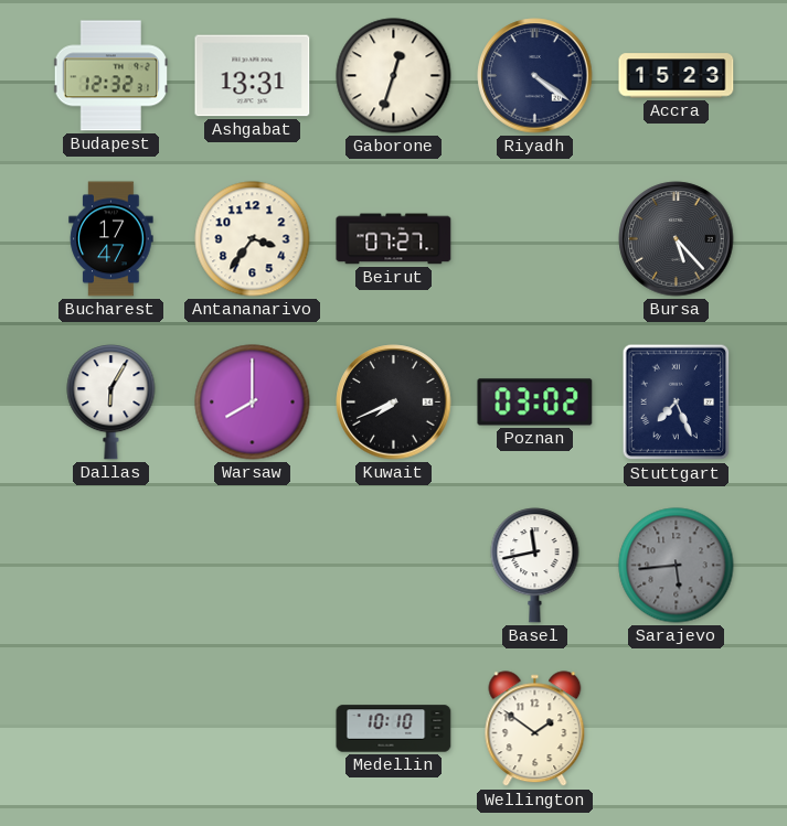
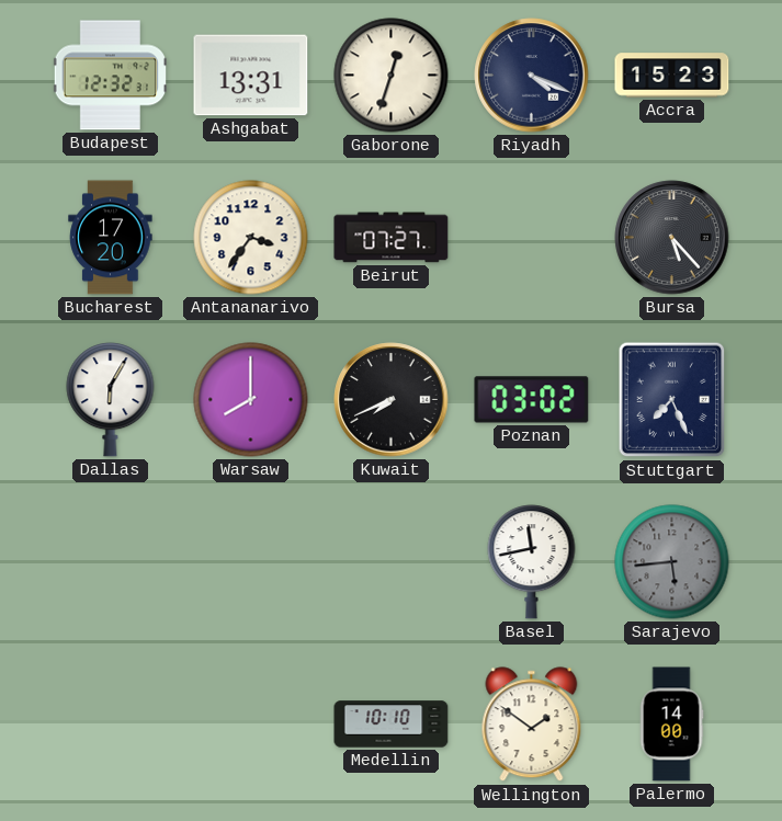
Riyadh: 4:21 -> 4:19
Bucharest: 17:47 -> 17:20
Palermo: none -> 14:00
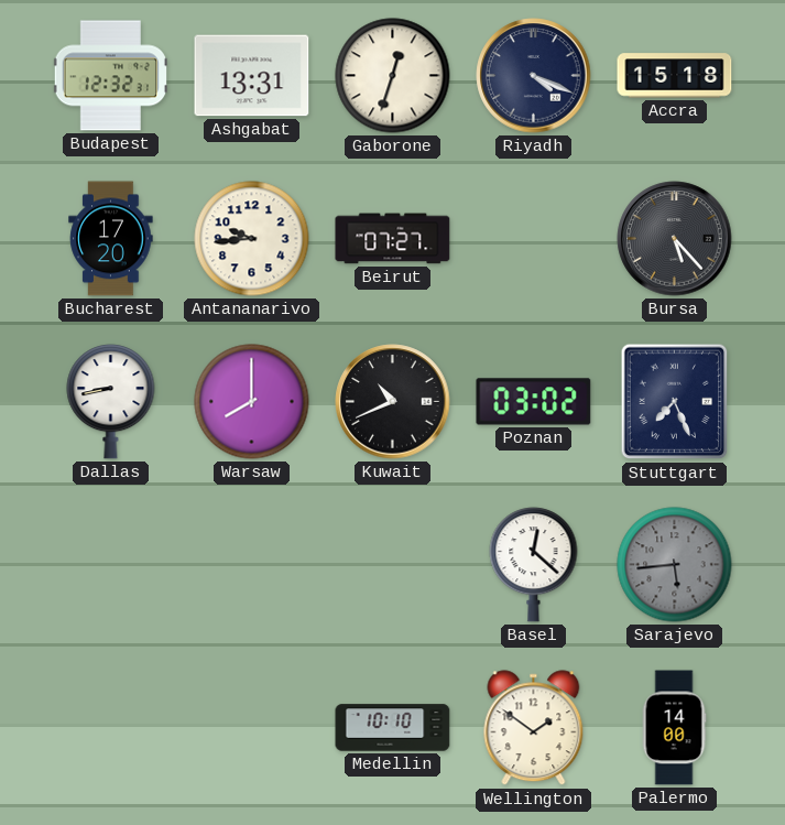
Accra: 15:23 -> 15:18
Antananarivo: 3:36 -> 9:44
Dallas: 6:05 -> 8:43
Kuwait: 7:41 -> 10:41
Basel: 11:43 -> 12:22
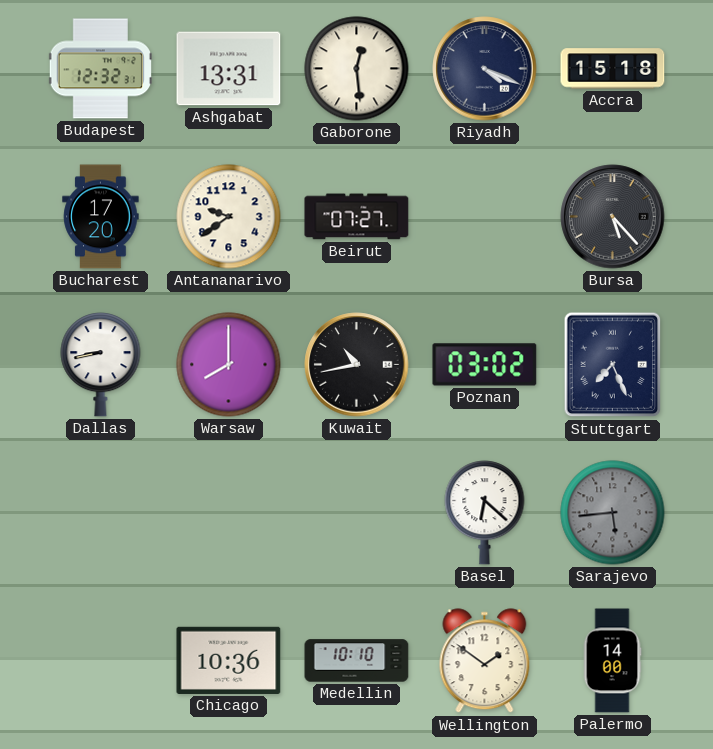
Gaborone: 12:33 -> 12:29
Antananarivo: 9:44 -> 9:39
Kuwait: 10:41 -> 10:43
Basel: 12:22 -> 6:22
Chicago: none -> 10:36
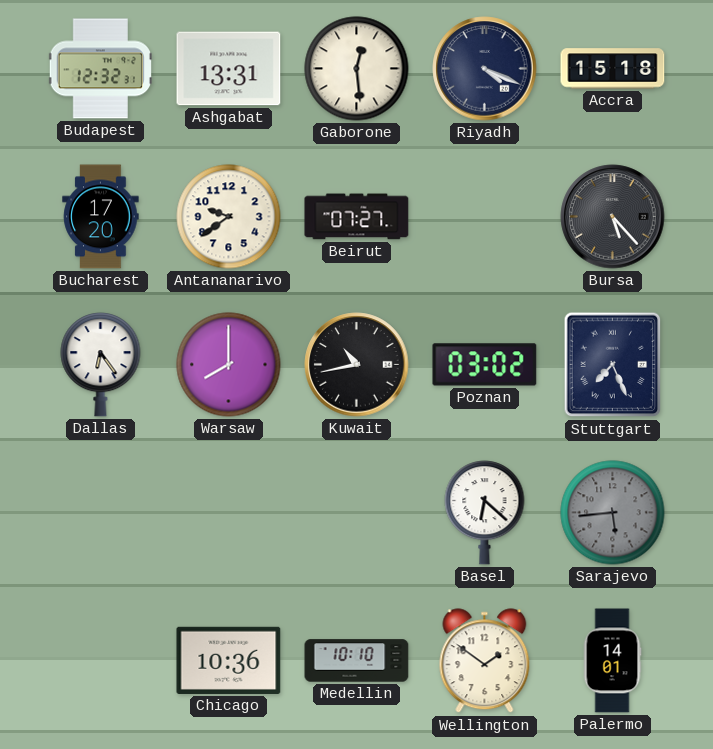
Dallas: 8:43 -> 6:24
Palermo: 14:00 -> 14:01
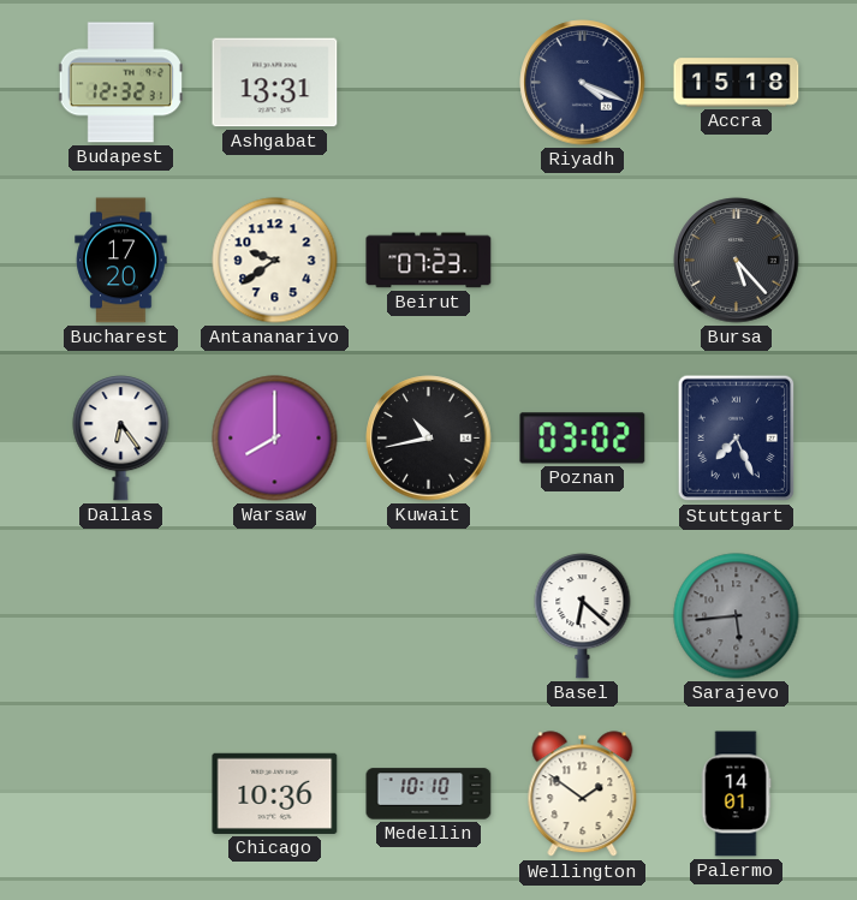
Gaborone: 12:29 -> none
Beirut: 07:27 -> 07:23
